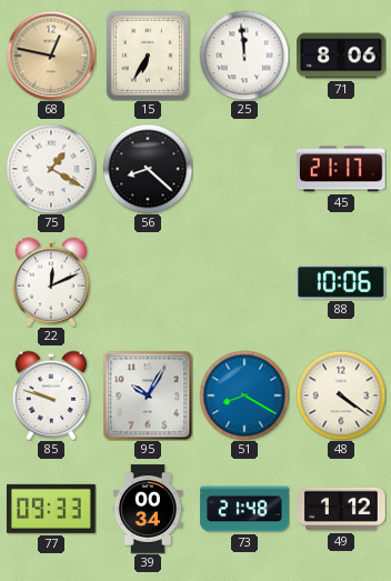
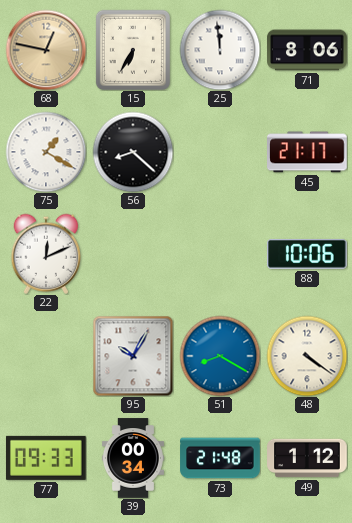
85: 9:48 -> none
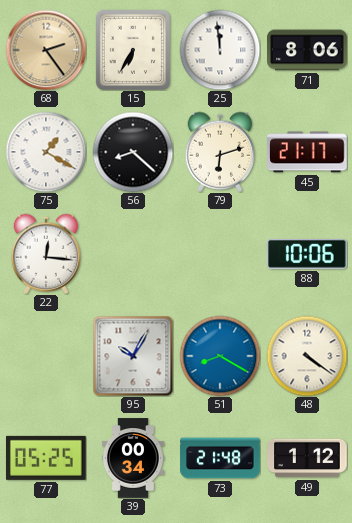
68: 12:47 -> 2:24
79: none -> 6:12
22: 12:11 -> 12:16
77: 09:33 -> 05:25
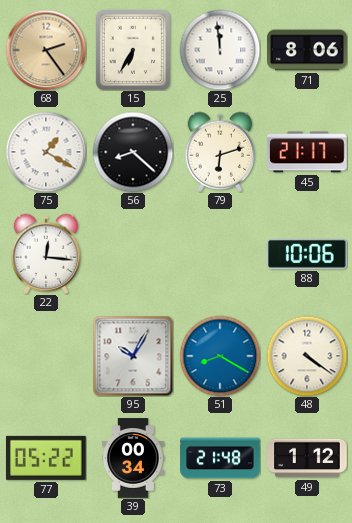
77: 05:25 -> 05:22
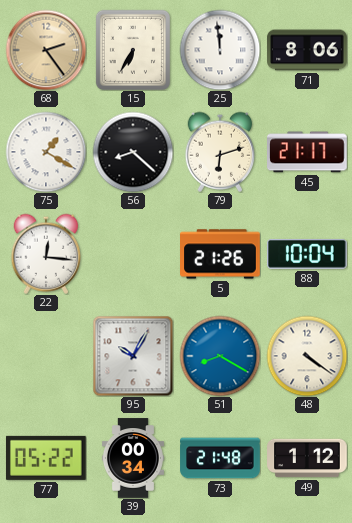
5: none -> 21:26
88: 10:06 -> 10:04
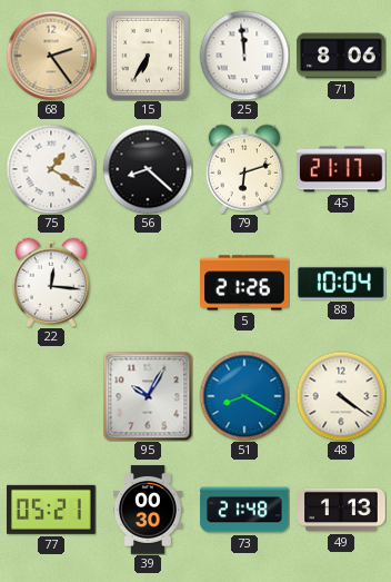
77: 05:22 -> 05:21
39: 00:34 -> 00:30
49: 1:12 -> 1:13
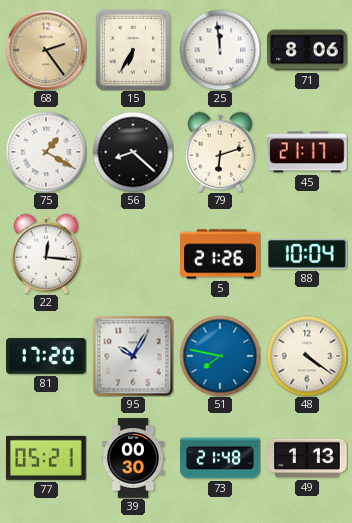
81: none -> 17:20
51: 8:20 -> 7:47
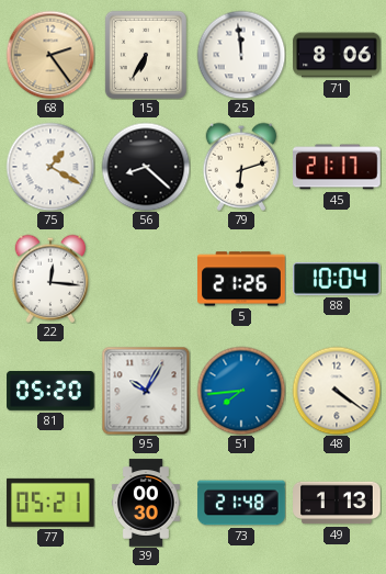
81: 17:20 -> 05:20
51: 7:47 -> 7:44
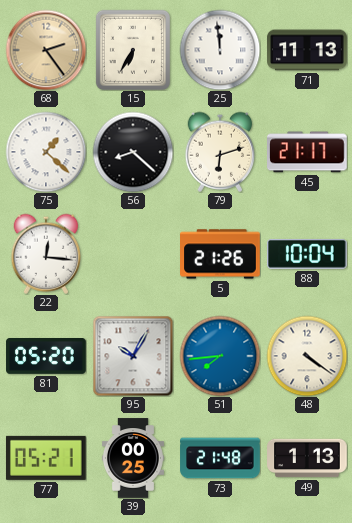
71: 8:06 -> 11:13
75: 1:20 -> 1:22
39: 00:30 -> 00:25
